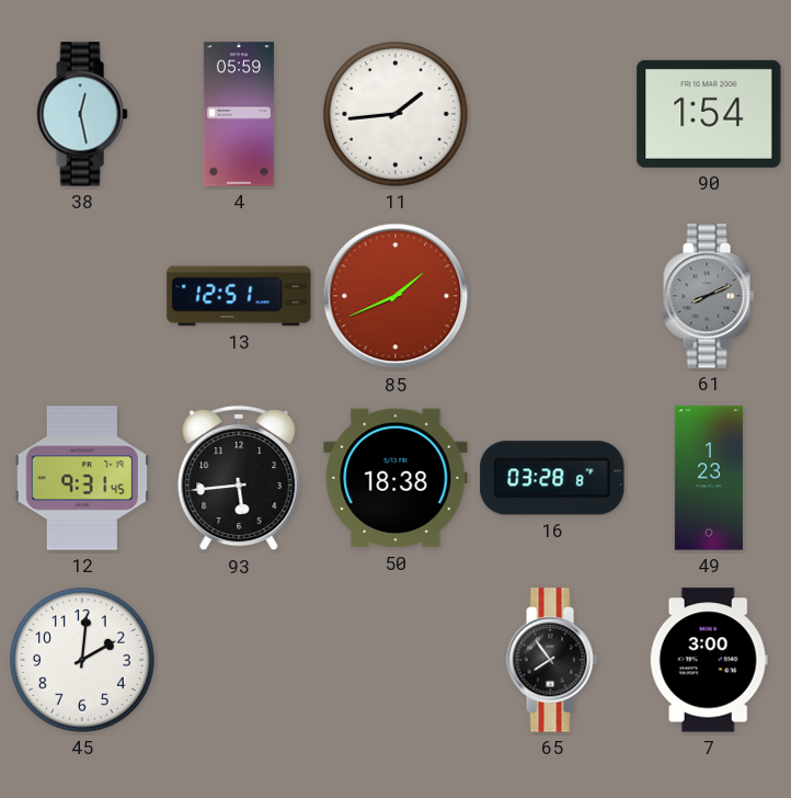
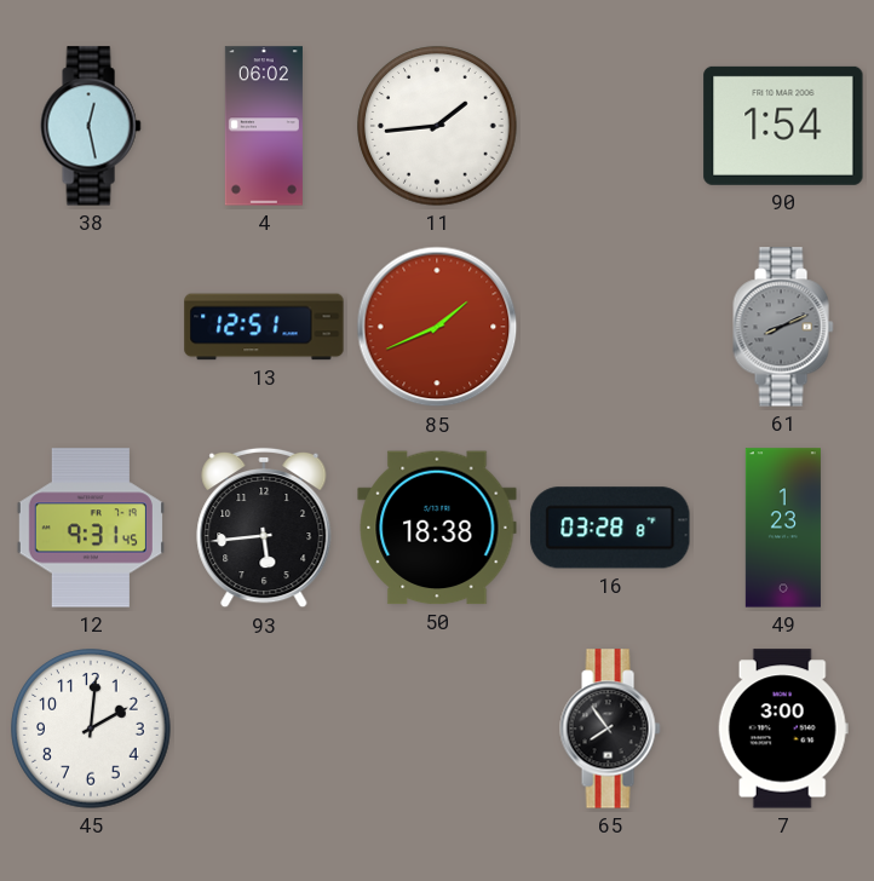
4: 05:59 -> 06:02
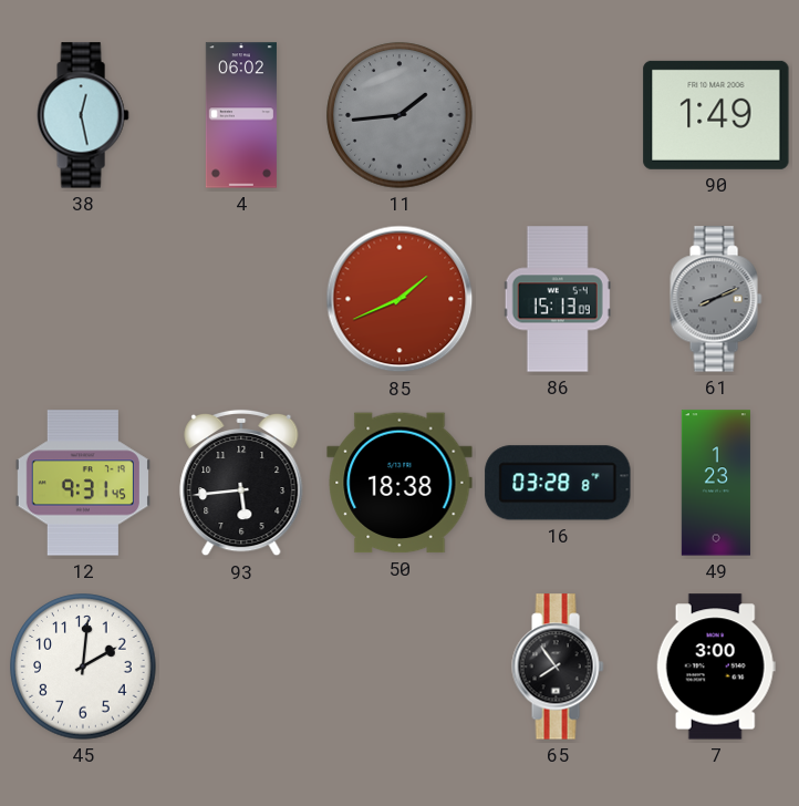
11 dial: white -> grey
90: 1:54 -> 1:49
13: 12:51 -> none
86: none -> 15:13
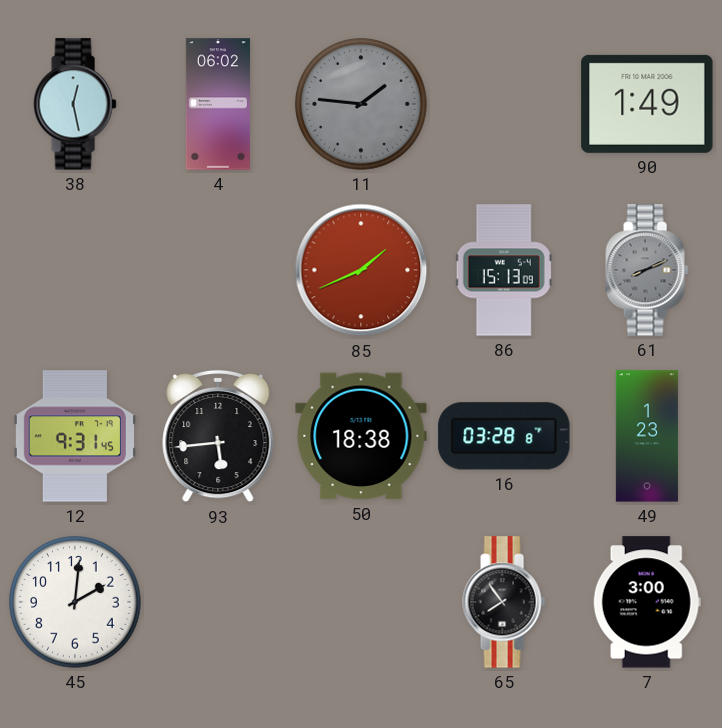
11: 1:44 -> 1:46
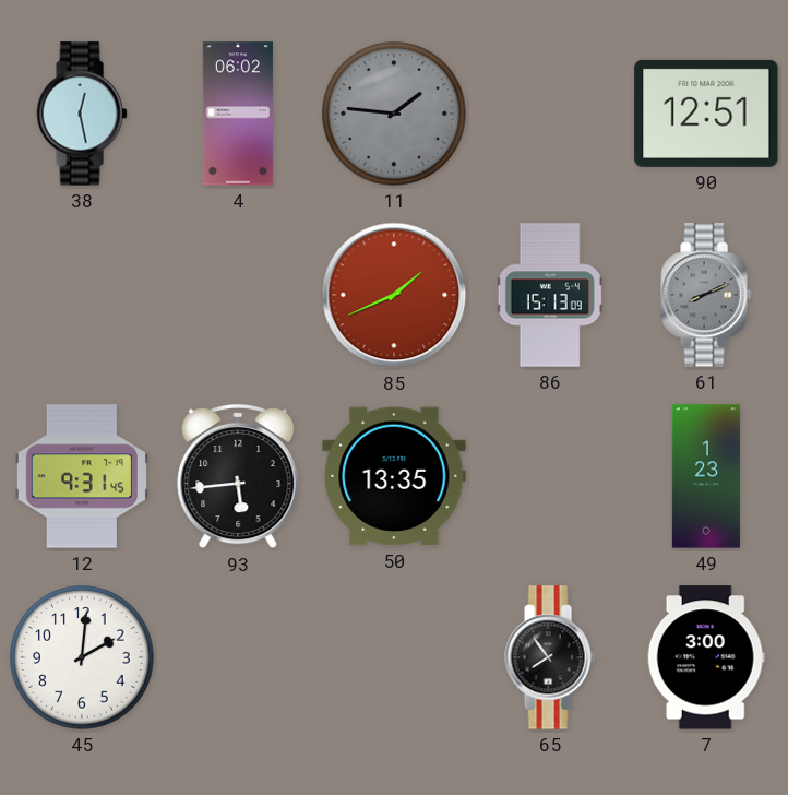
90: 1:49 -> 12:51
50: 18:38 -> 13:35
16: 03:28 -> none
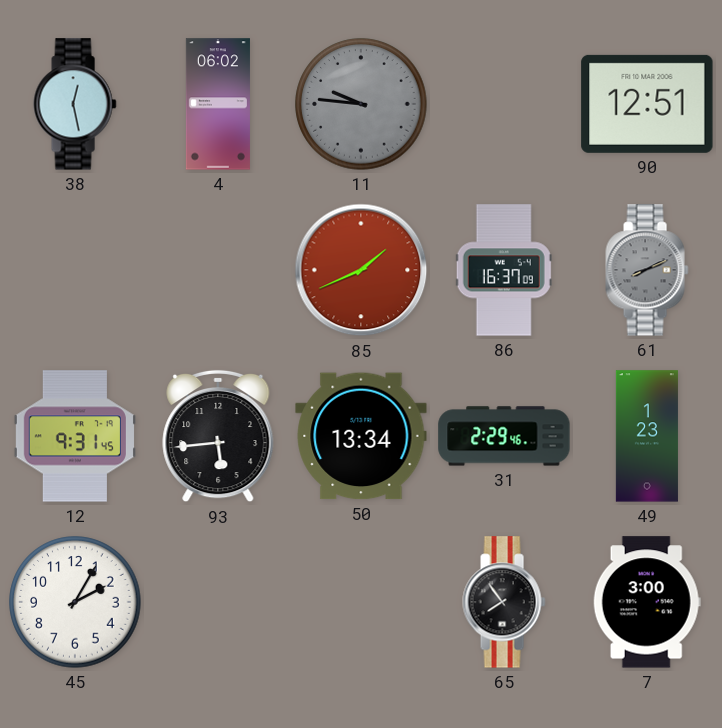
11: 1:46 -> 9:46
86: 15:13 -> 16:37
50: 13:35 -> 13:34
31: none -> 2:29
45: 2:01 -> 2:05
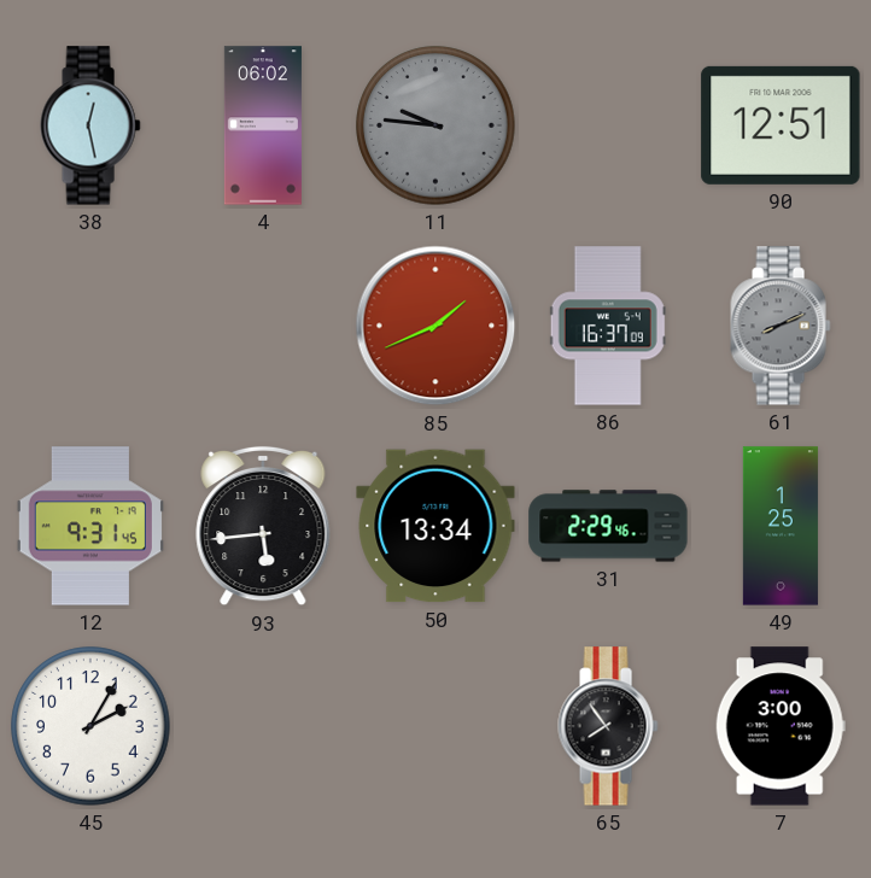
49: 1:23 -> 1:25
